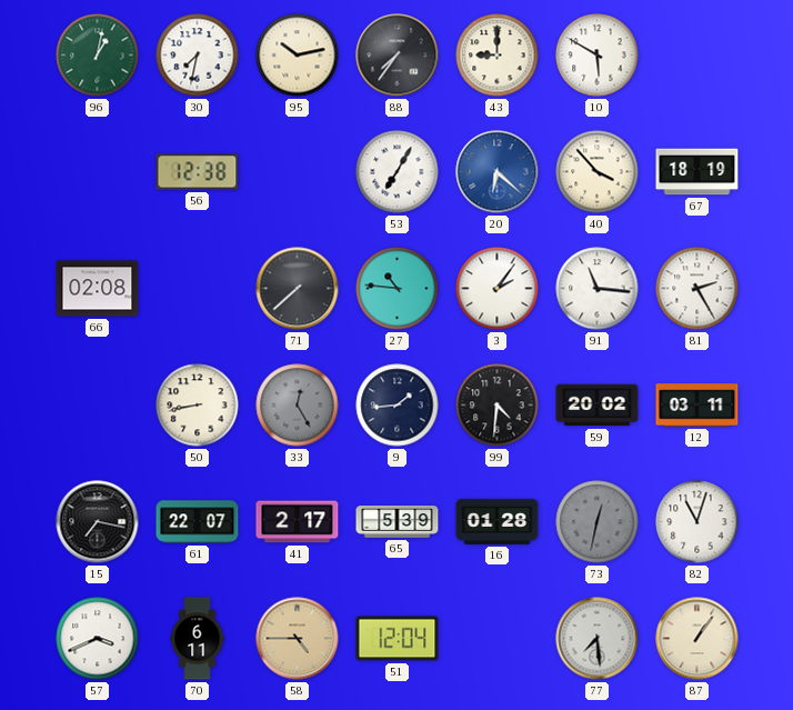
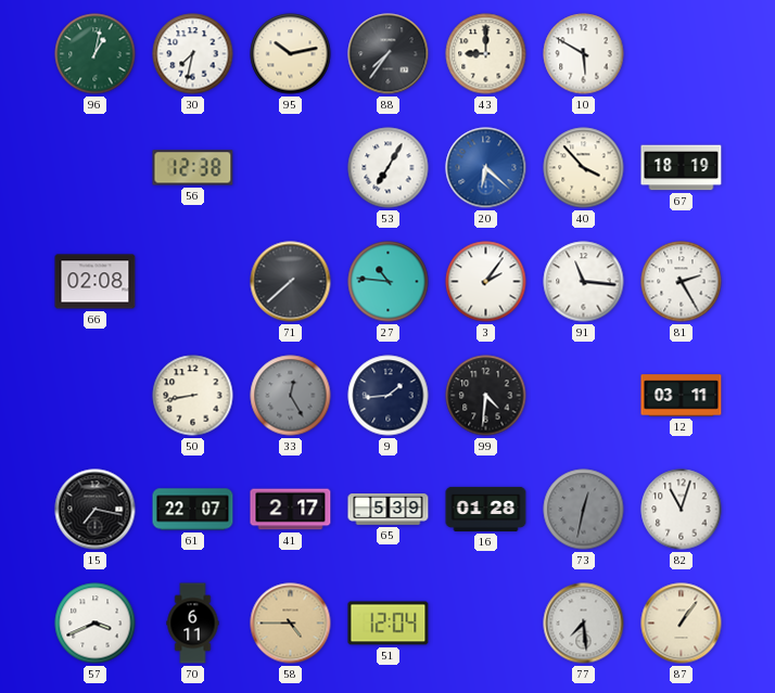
59: 20:02 -> none
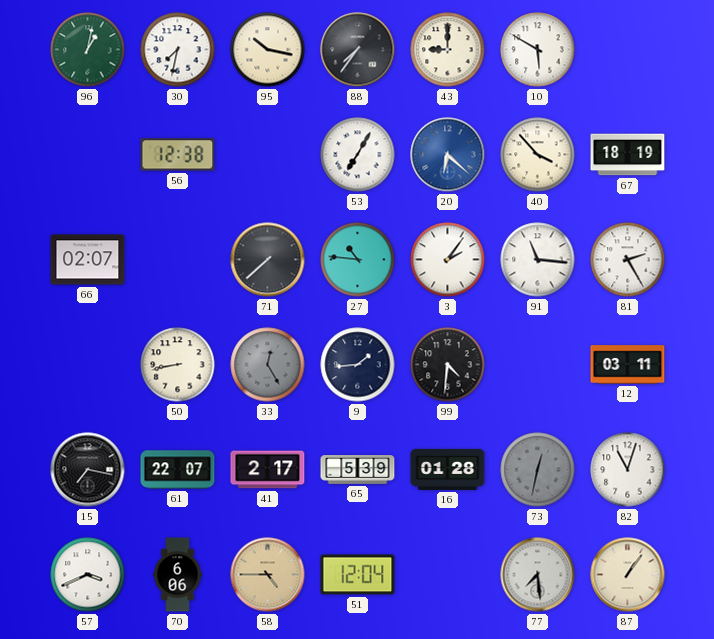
95: 10:13 -> 10:17
66: 02:08 -> 02:07
70: 6:11 -> 6:06
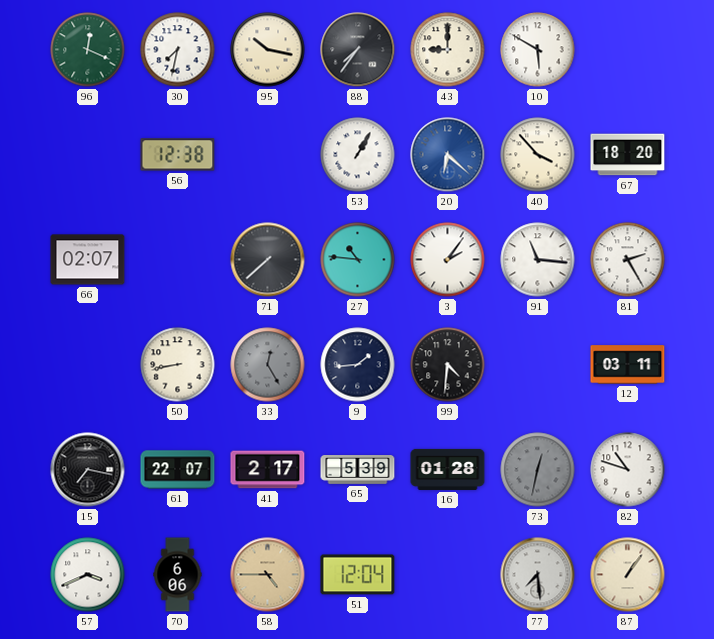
96: 1:02 -> 12:19
53: 7:05 -> 1:05
67: 18:19 -> 18:20
82: 11:03 -> 10:48
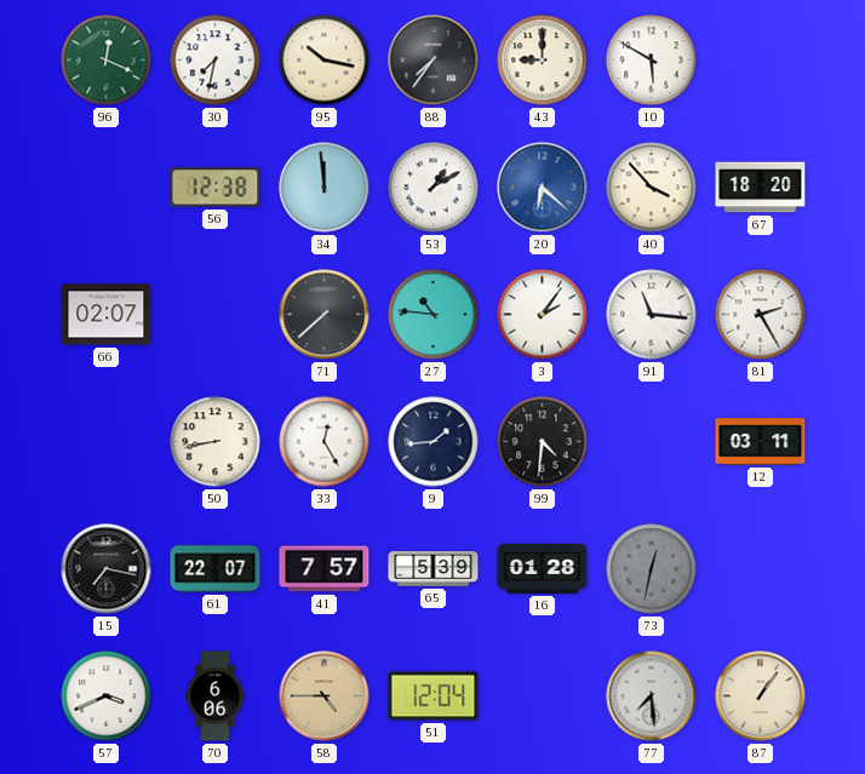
34: none -> 11:59
53: 1:05 -> 1:10
33 dial: grey -> white
41: 2:17 -> 7:57
82: 10:48 -> none
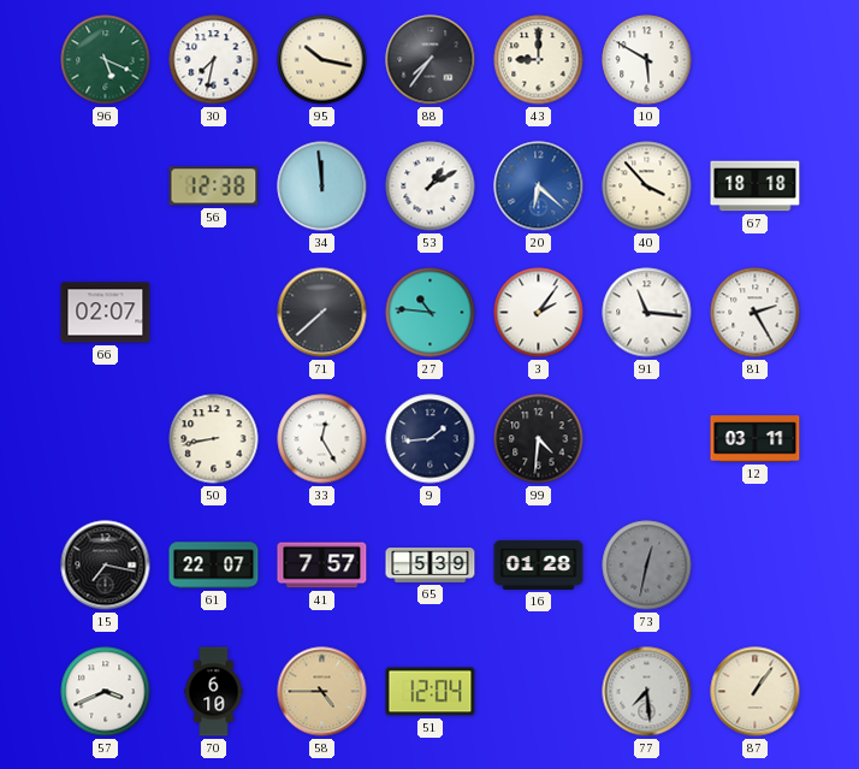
96: 12:19 -> 5:19
67: 18:20 -> 18:18
70: 6:06 -> 6:10
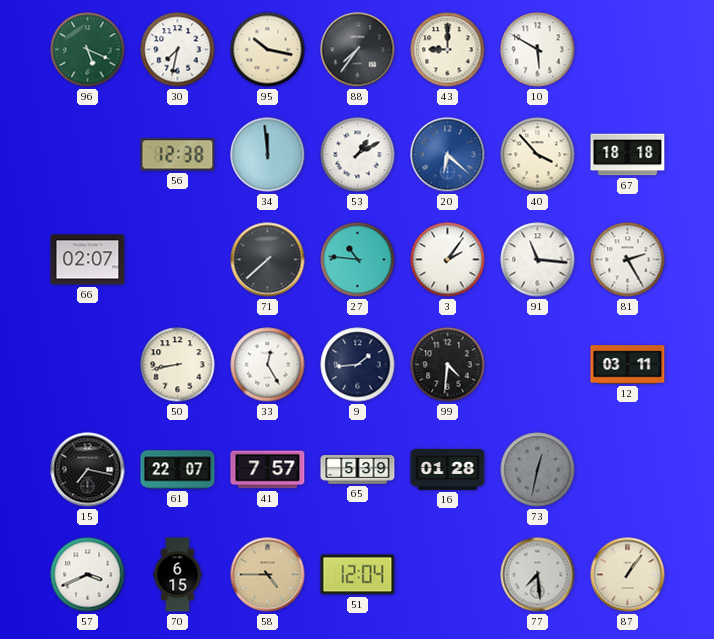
70: 6:10 -> 6:15
